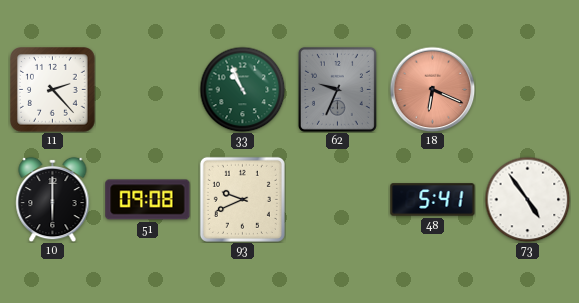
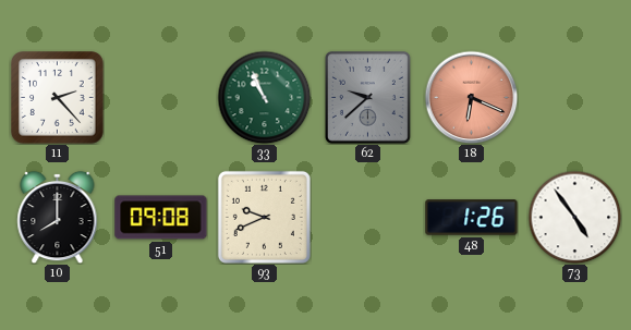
62: 9:34 -> 9:38
10: 6:00 -> 8:00
48: 5:41 -> 1:26
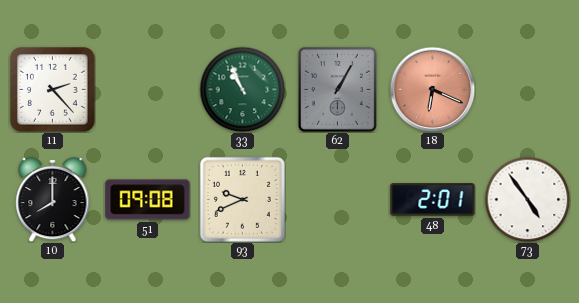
62: 9:38 -> 1:05
48: 1:26 -> 2:01
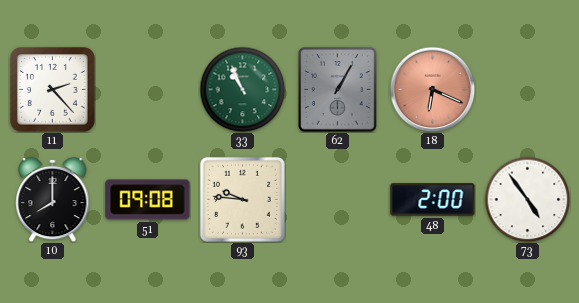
93: 9:41 -> 9:46
48: 2:01 -> 2:00
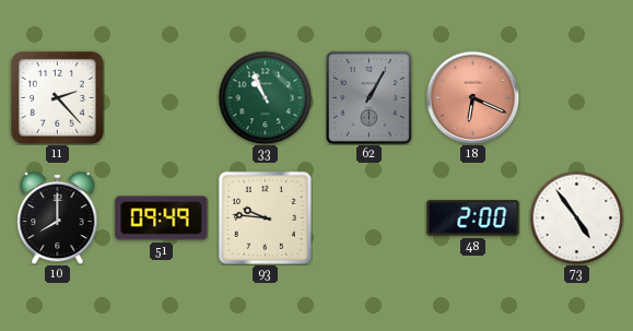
51: 09:08 -> 09:49
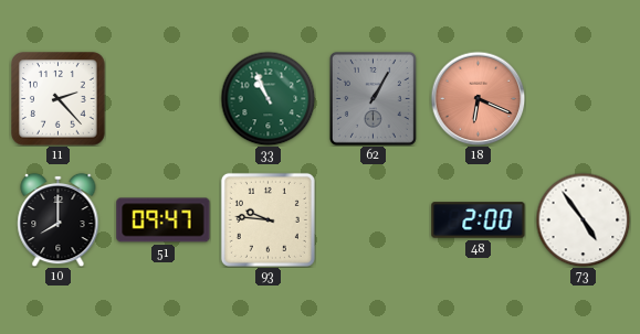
51: 09:49 -> 09:47
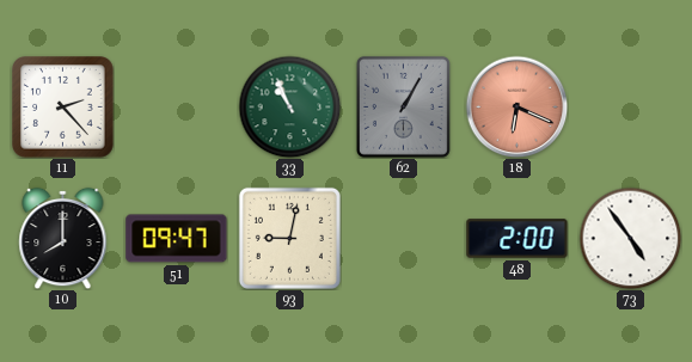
93: 9:46 -> 9:02
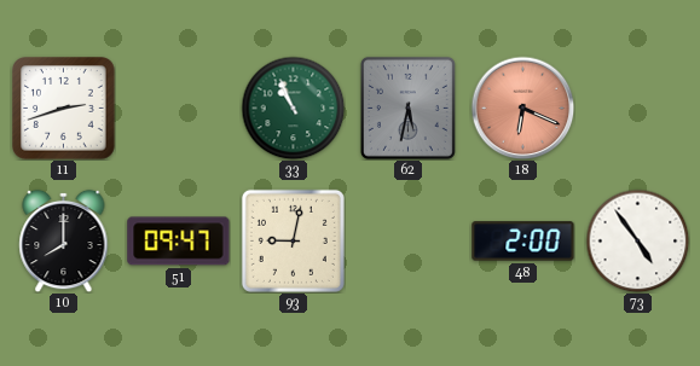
11: 2:23 -> 2:42
62: 1:05 -> 5:32
